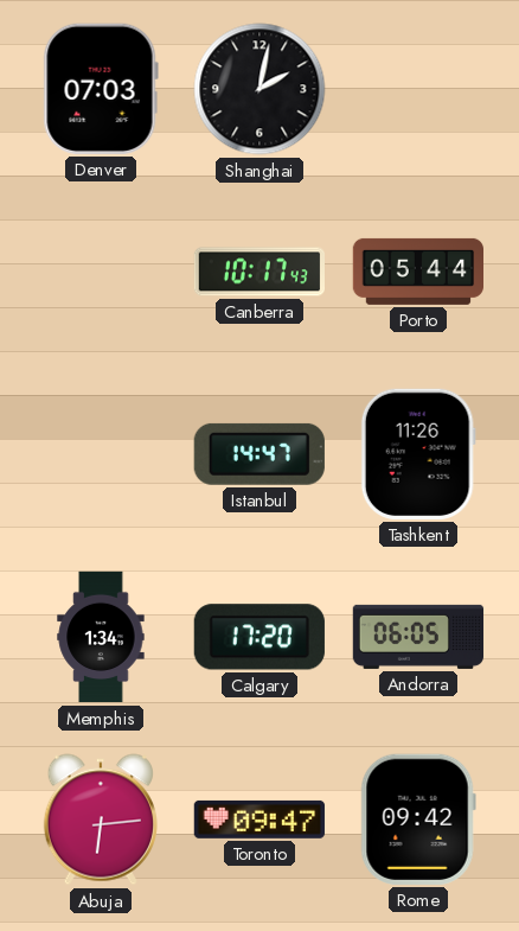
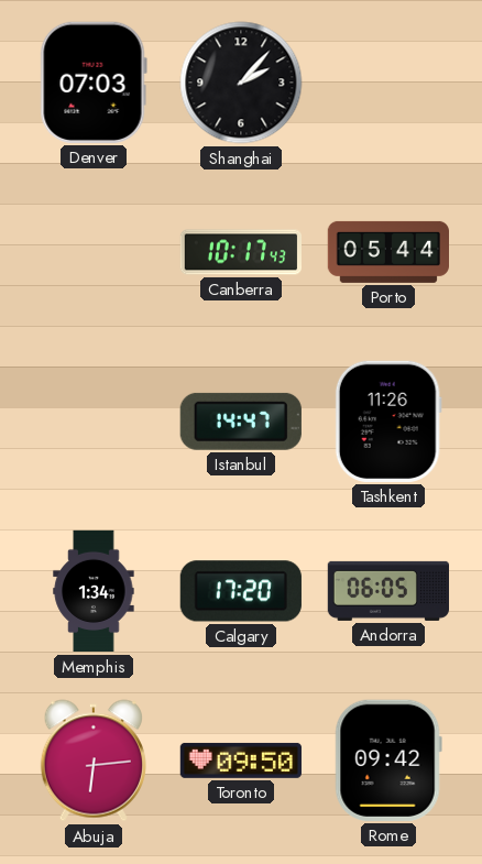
Shanghai: 2:02 -> 2:07
Toronto: 09:47 -> 09:50
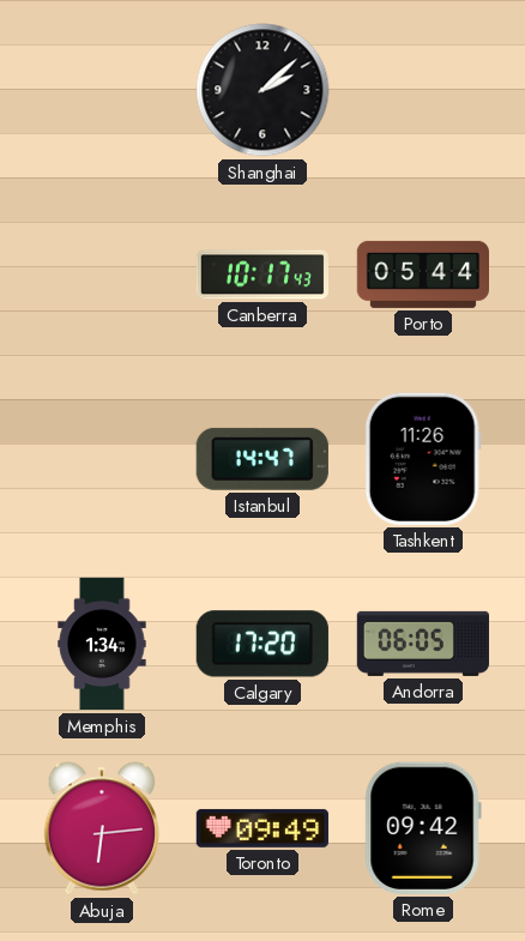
Denver: 07:03 -> none
Shanghai: 2:07 -> 2:08
Toronto: 09:50 -> 09:49
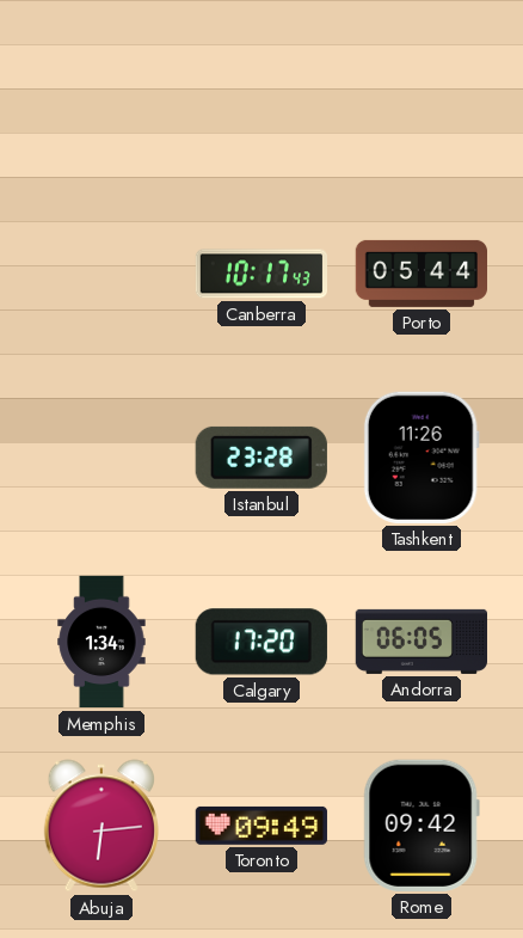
Shanghai: 2:08 -> none
Istanbul: 14:47 -> 23:28
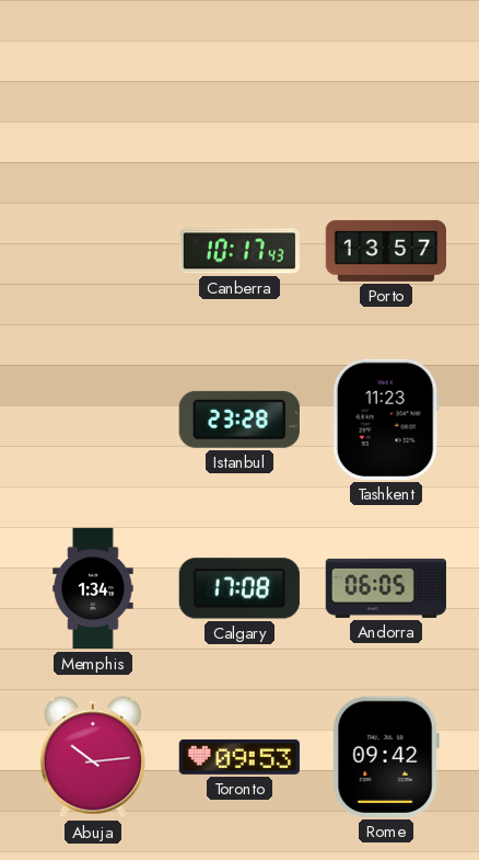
Porto: 05:44 -> 13:57
Tashkent: 11:26 -> 11:23
Calgary: 17:20 -> 17:08
Abuja: 6:14 -> 10:14
Toronto: 09:49 -> 09:53
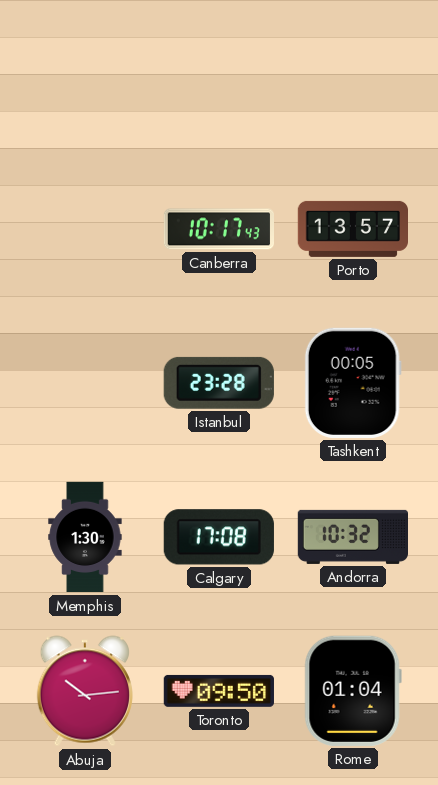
Tashkent: 11:23 -> 00:05
Memphis: 1:34 -> 1:30
Andorra: 06:05 -> 10:32
Toronto: 09:53 -> 09:50
Rome: 09:42 -> 01:04
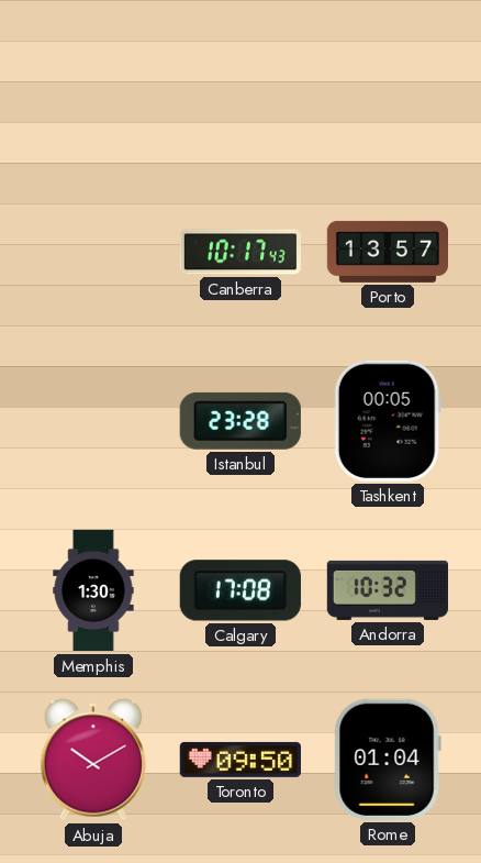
Abuja: 10:14 -> 10:10
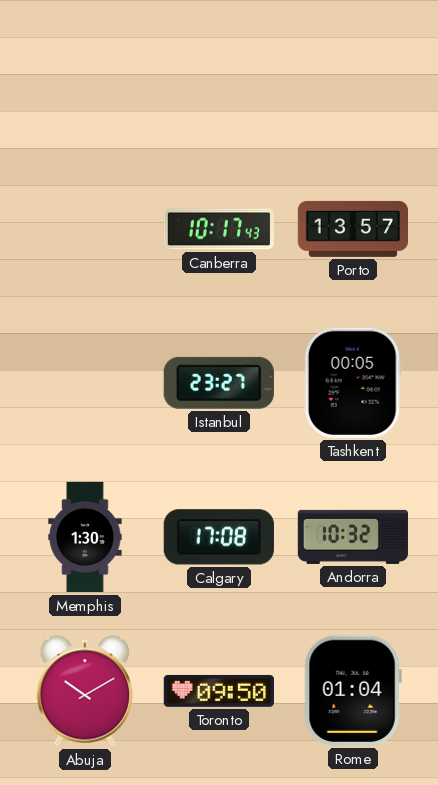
Istanbul: 23:28 -> 23:27
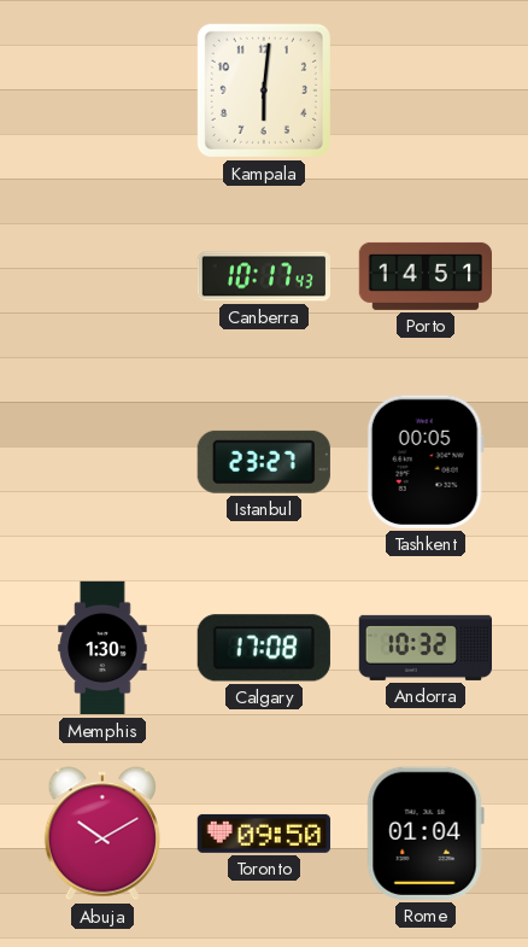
Kampala: none -> 6:01
Porto: 13:57 -> 14:51
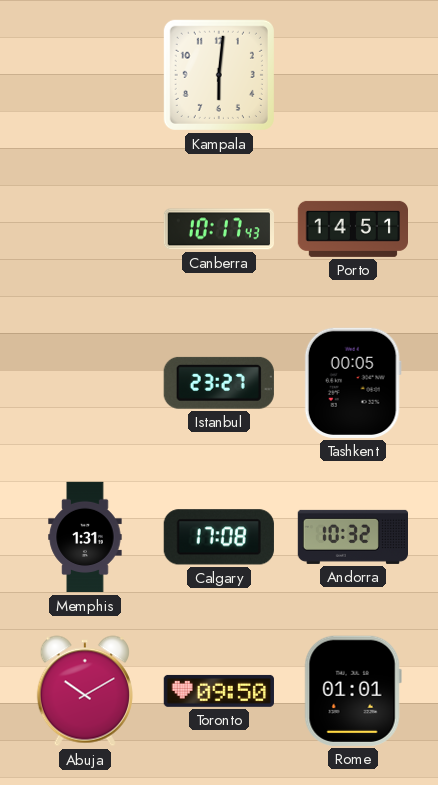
Memphis: 1:30 -> 1:31
Rome: 01:04 -> 01:01
